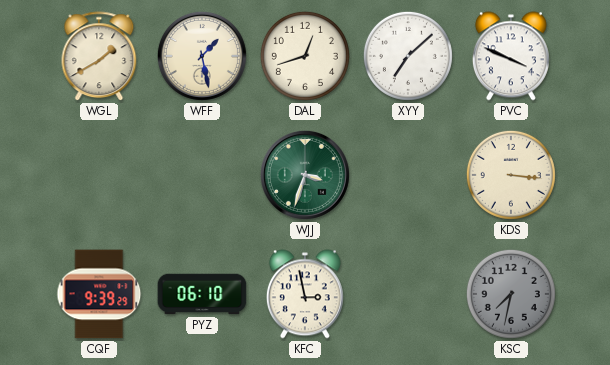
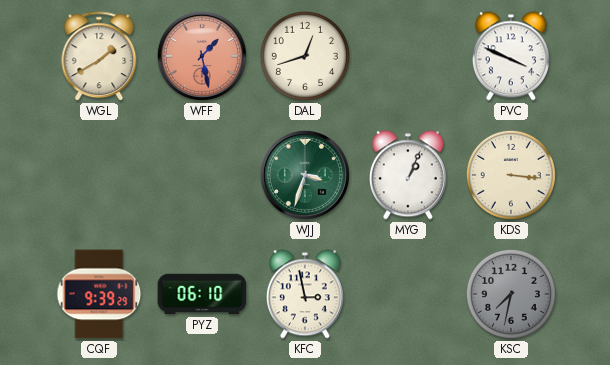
WFF dial: cream -> salmon
XYY: 7:08 -> none
MYG: none -> 1:04
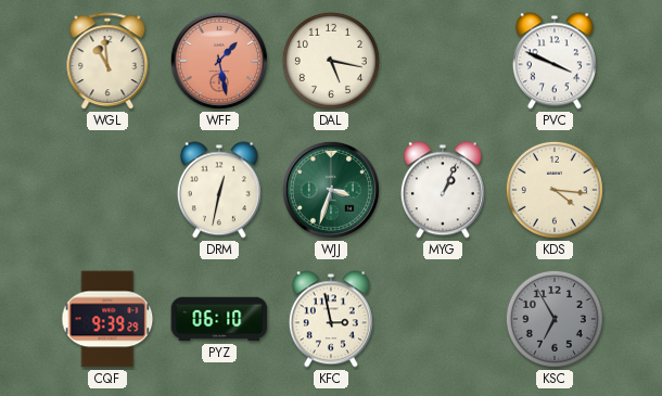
WGL: 1:40 -> 10:59
DAL: 12:42 -> 5:17
DRM: none -> 12:32
KDS: 3:16 -> 4:16
KSC: 7:32 -> 6:55
